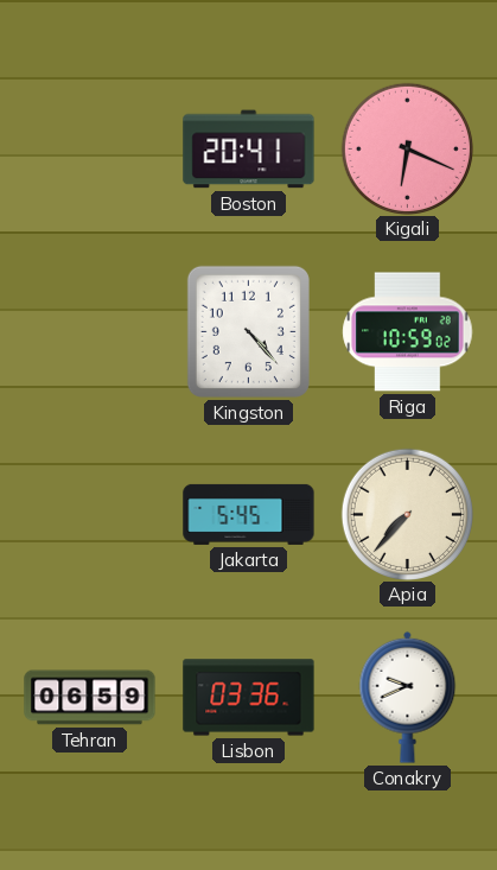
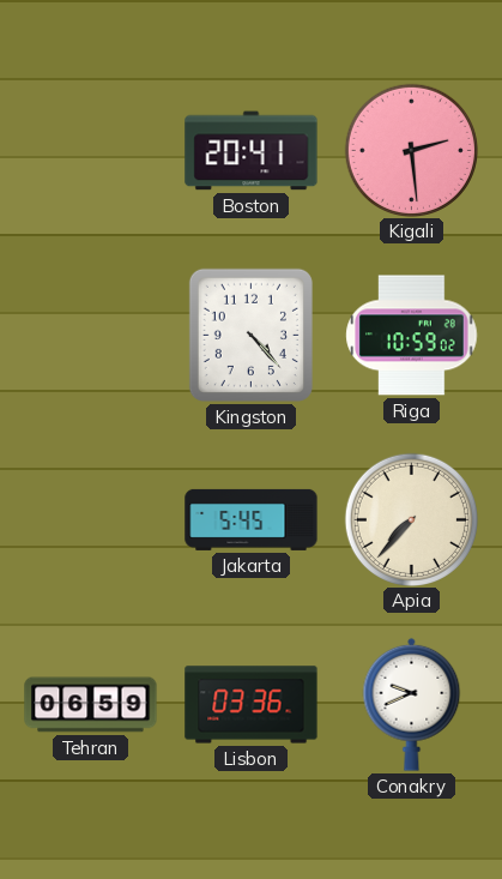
Kigali: 6:19 -> 2:29
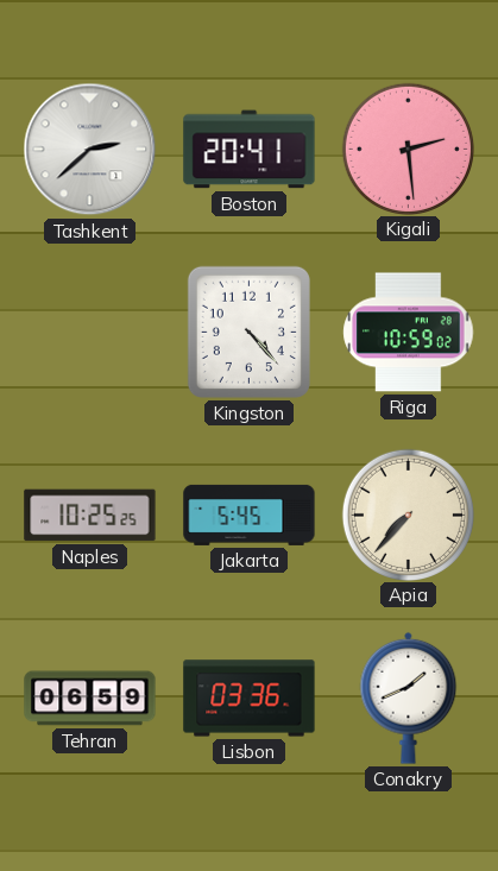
Tashkent: none -> 2:38
Naples: none -> 10:25
Conakry: 9:41 -> 1:41
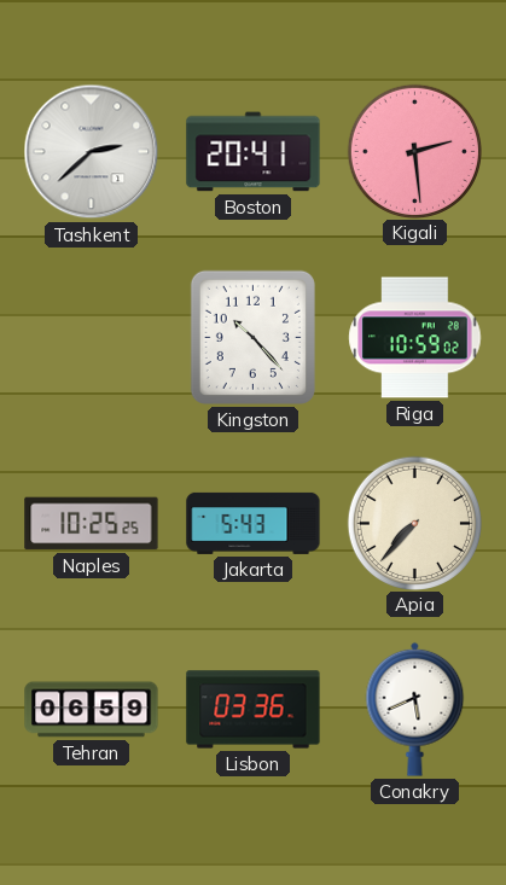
Kingston: 4:23 -> 10:23
Jakarta: 5:45 -> 5:43
Conakry: 1:41 -> 5:41
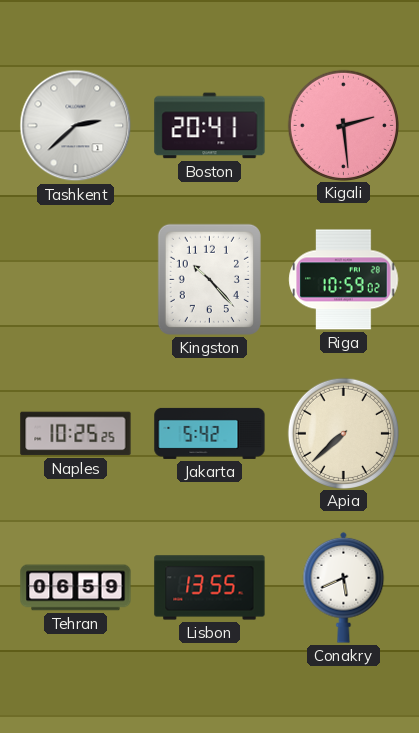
Jakarta: 5:43 -> 5:42
Apia: 7:37 -> 7:38
Lisbon: 03:36 -> 13:55
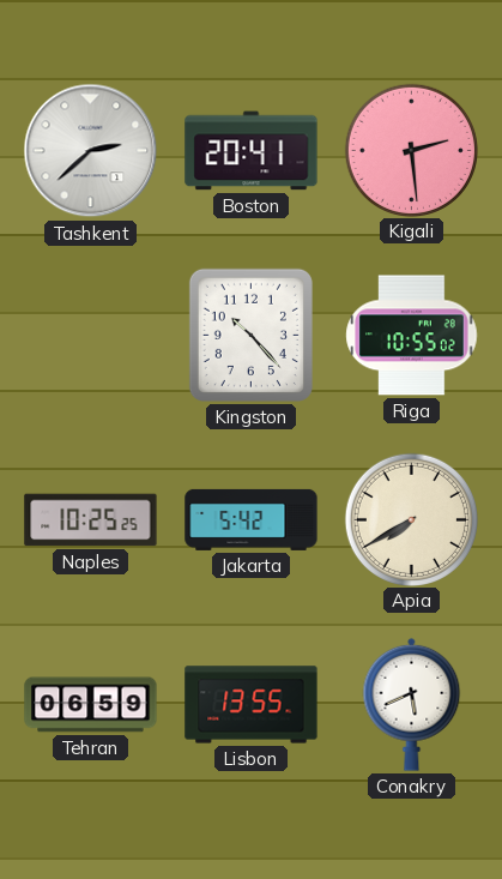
Riga: 10:59 -> 10:55
Apia: 7:38 -> 7:40
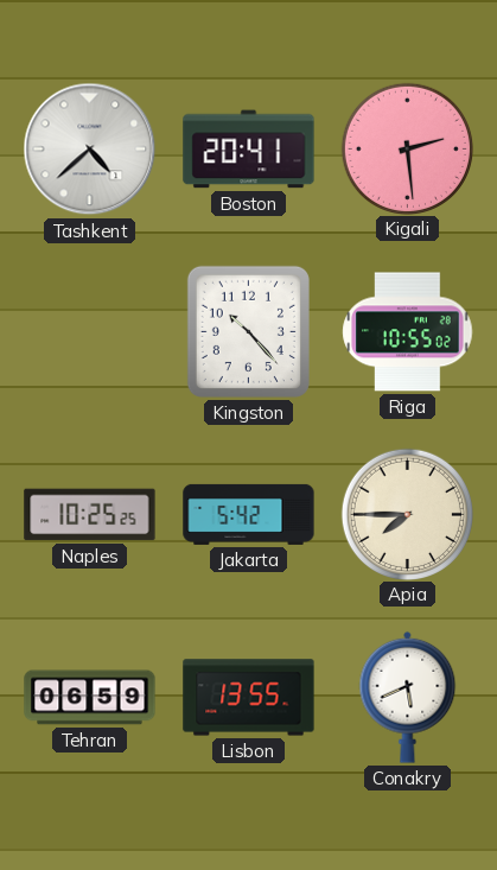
Tashkent: 2:38 -> 4:38
Apia: 7:40 -> 7:45
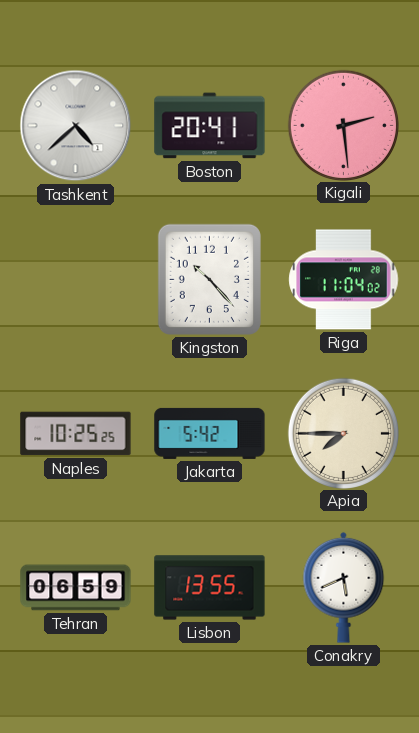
Riga: 10:55 -> 11:04
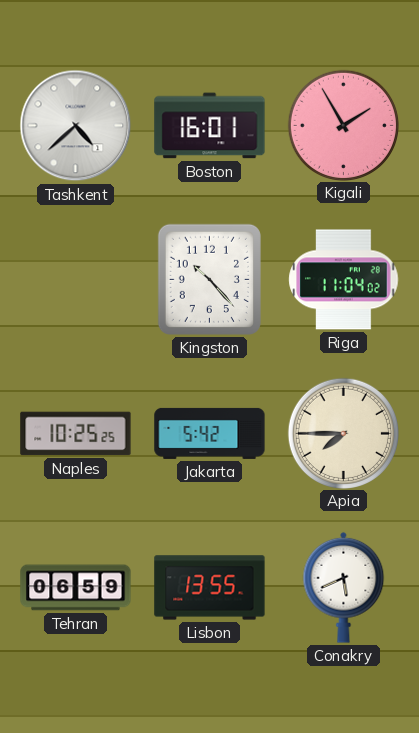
Boston: 20:41 -> 16:01
Kigali: 2:29 -> 1:55
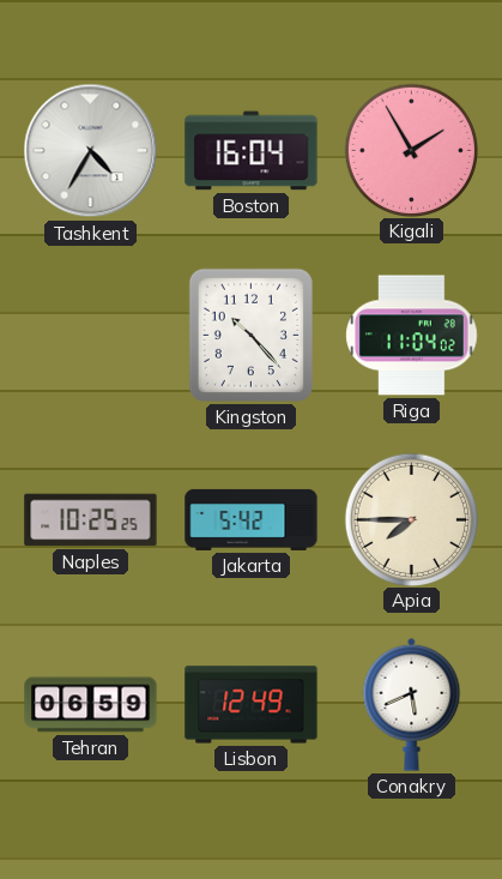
Tashkent: 4:38 -> 4:35
Boston: 16:01 -> 16:04
Lisbon: 13:55 -> 12:49
